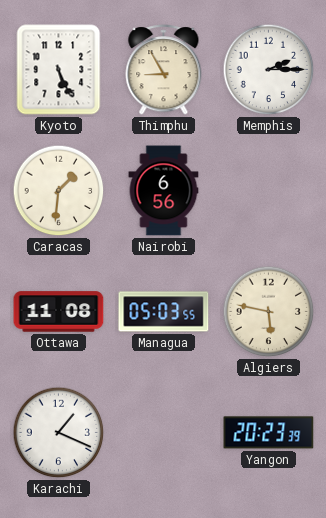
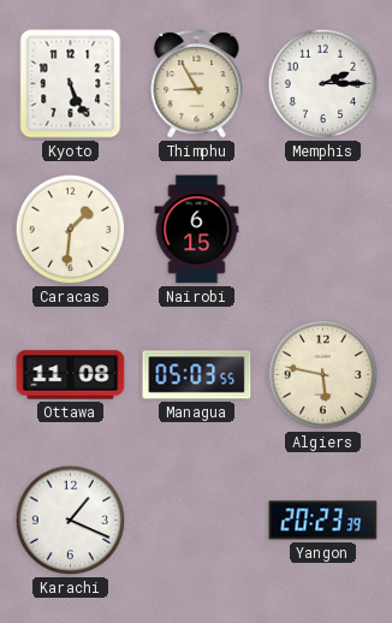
Nairobi: 6:56 -> 6:15
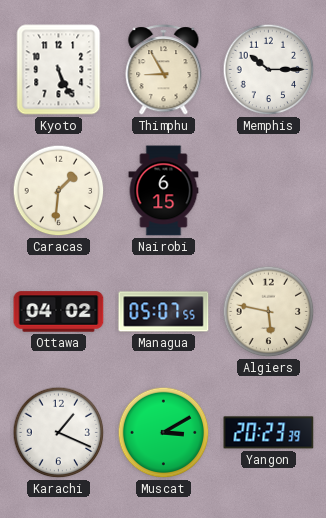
Memphis: 2:15 -> 10:15
Ottawa: 11:08 -> 04:02
Managua: 05:03 -> 05:07
Muscat: none -> 3:10
